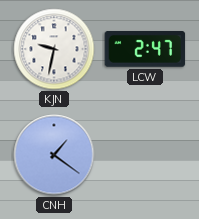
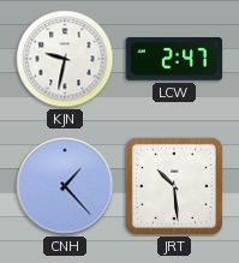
CNH: 1:21 -> 1:23
JRT: none -> 10:29
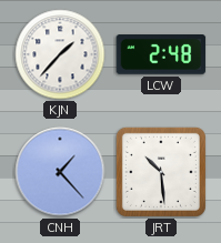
KJN: 9:32 -> 1:37
LCW: 2:47 -> 2:48
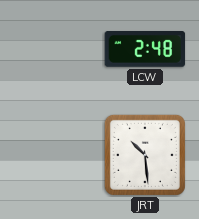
KJN: 1:37 -> none
CNH: 1:23 -> none
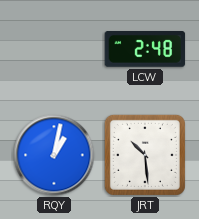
RQY: none -> 1:02
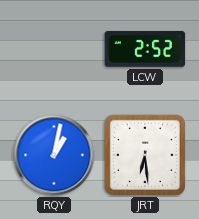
LCW: 2:48 -> 2:52
JRT: 10:29 -> 6:29
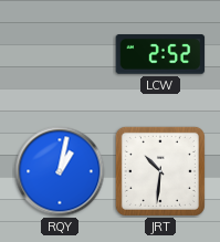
JRT: 6:29 -> 10:31
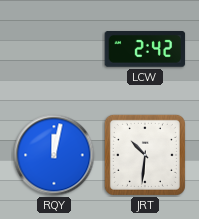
LCW: 2:52 -> 2:42
RQY: 1:02 -> 12:02
